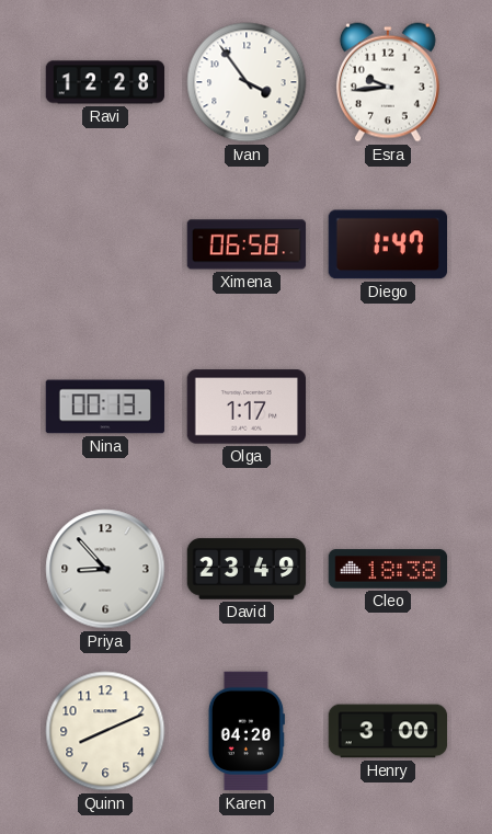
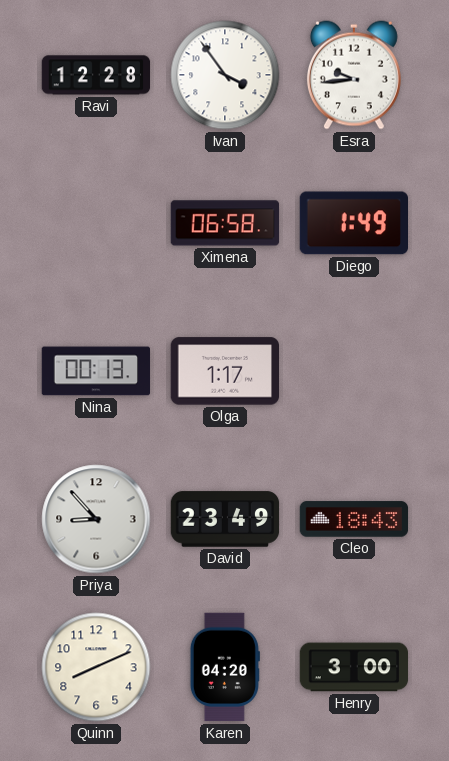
Diego: 1:47 -> 1:49
Cleo: 18:38 -> 18:43
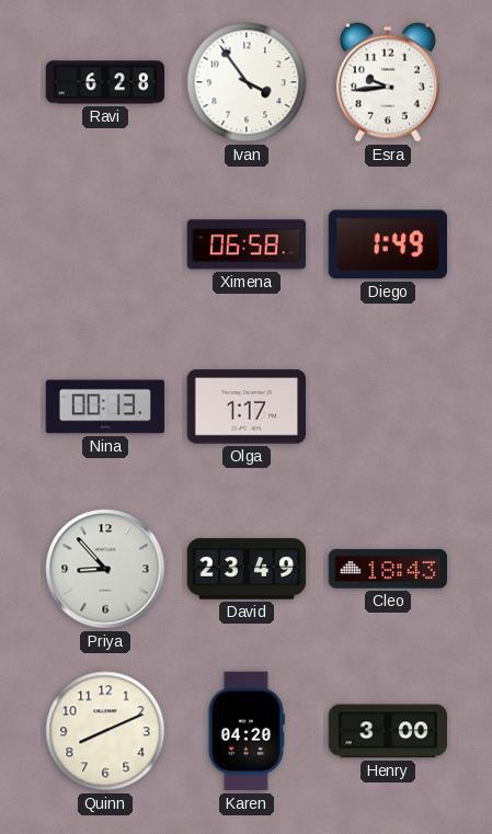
Ravi: 12:28 -> 6:28
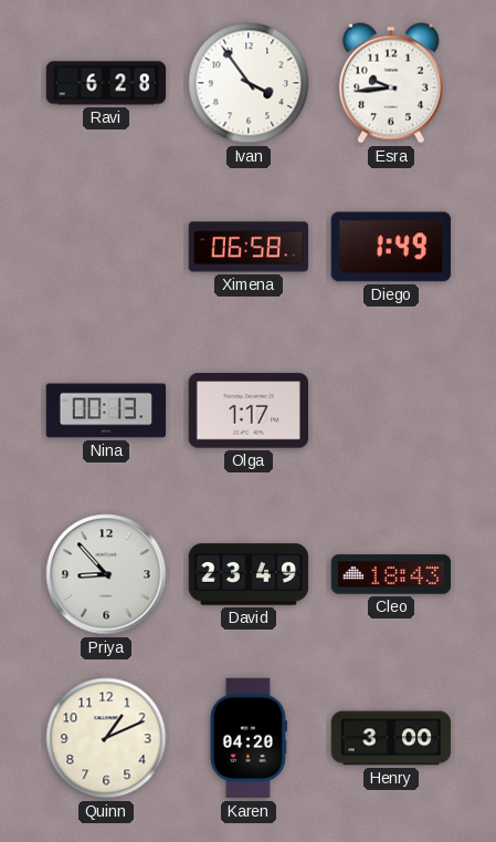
Quinn: 8:11 -> 1:11
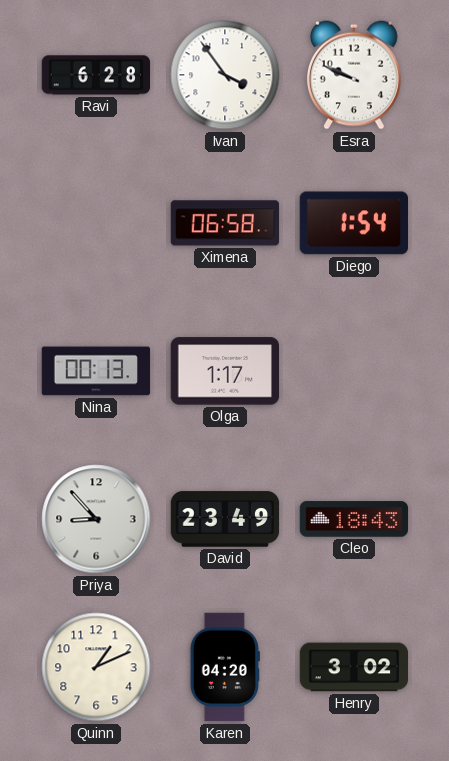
Esra: 9:44 -> 9:49
Diego: 1:49 -> 1:54
Henry: 3:00 -> 3:02
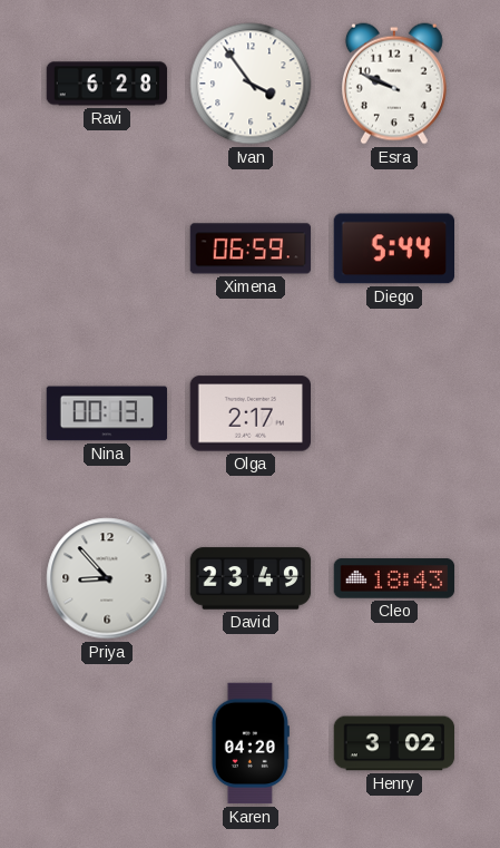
Ximena: 06:58 -> 06:59
Diego: 1:54 -> 5:44
Olga: 1:17 -> 2:17
Quinn: 1:11 -> none
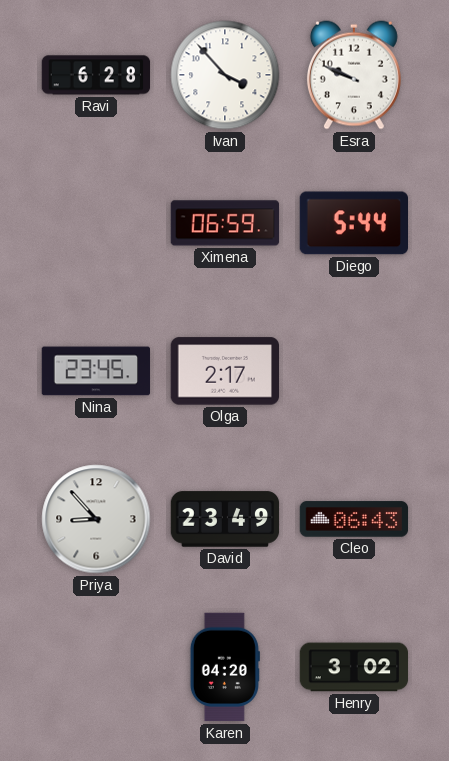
Ivan: 3:54 -> 3:53
Nina: 00:13 -> 23:45
Cleo: 18:43 -> 06:43
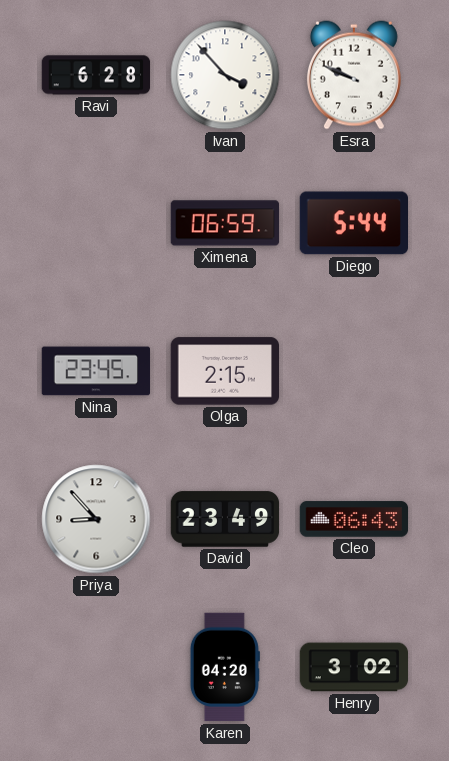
Olga: 2:17 -> 2:15
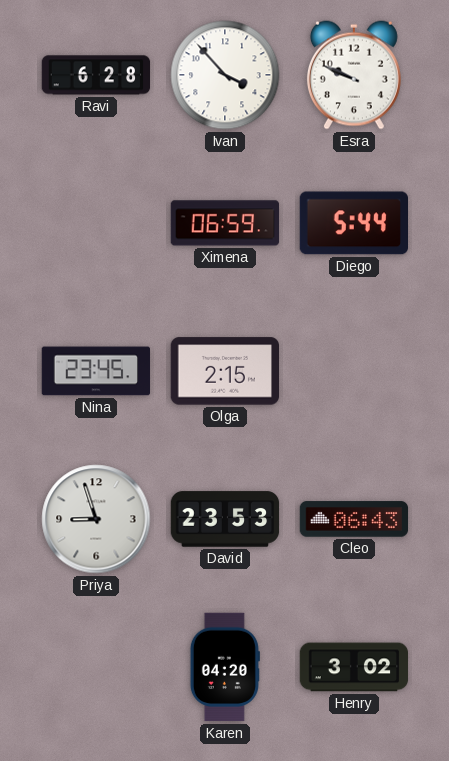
Priya: 8:53 -> 8:57
David: 23:49 -> 23:53
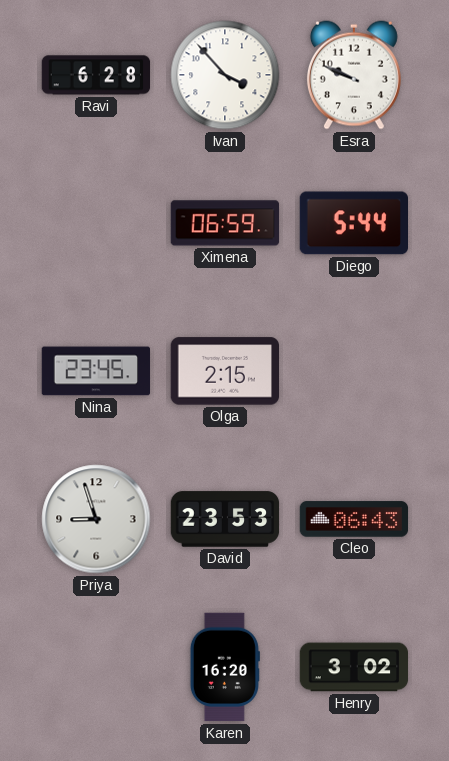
Karen: 04:20 -> 16:20
